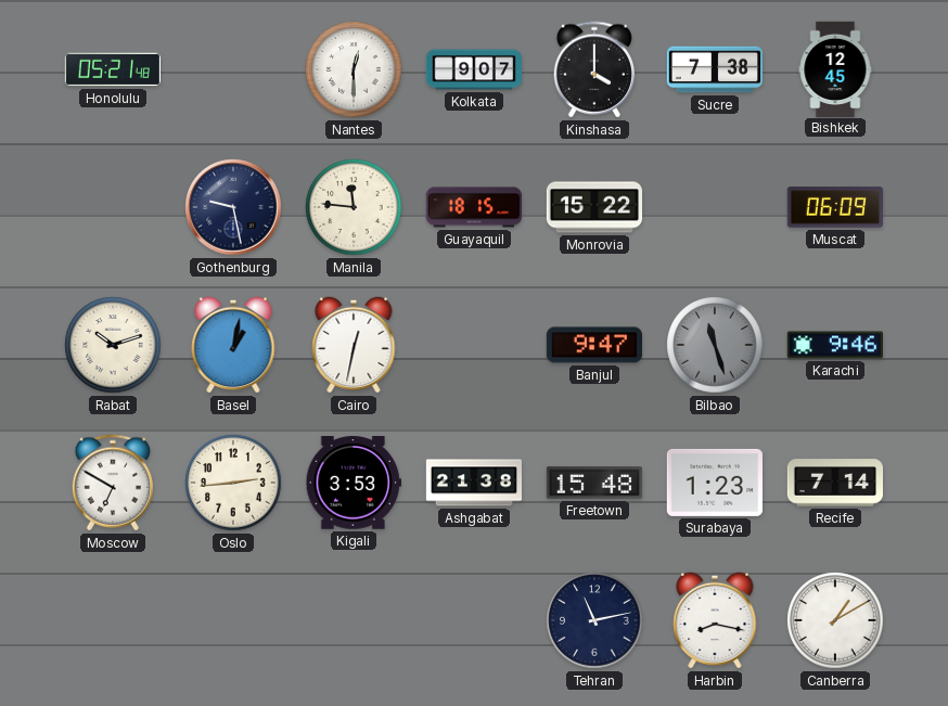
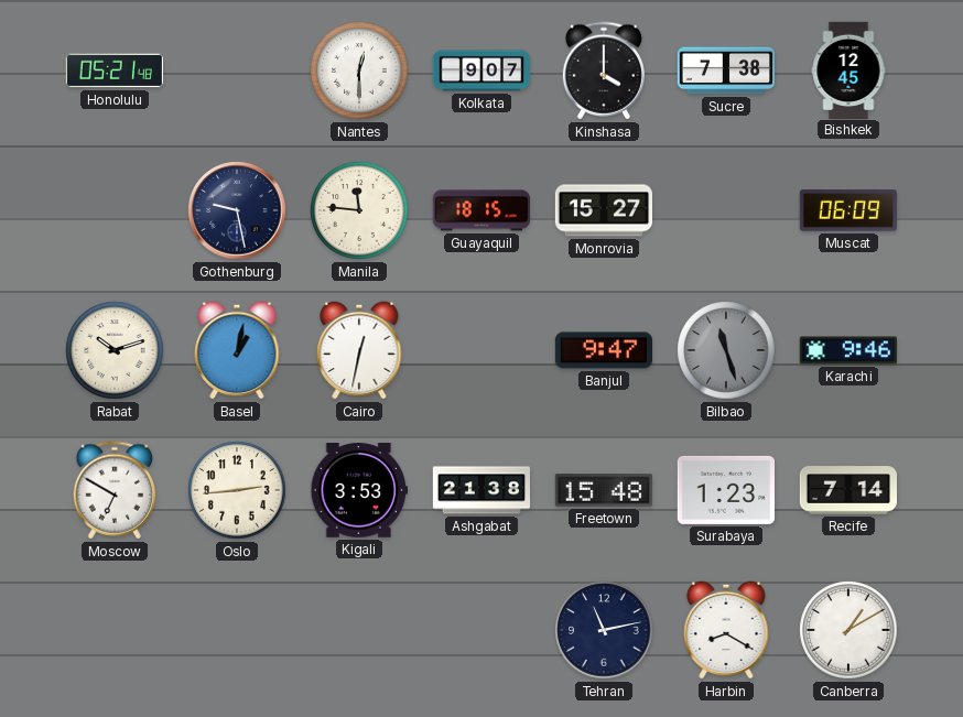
Monrovia: 15:22 -> 15:27
Harbin: 8:17 -> 8:20
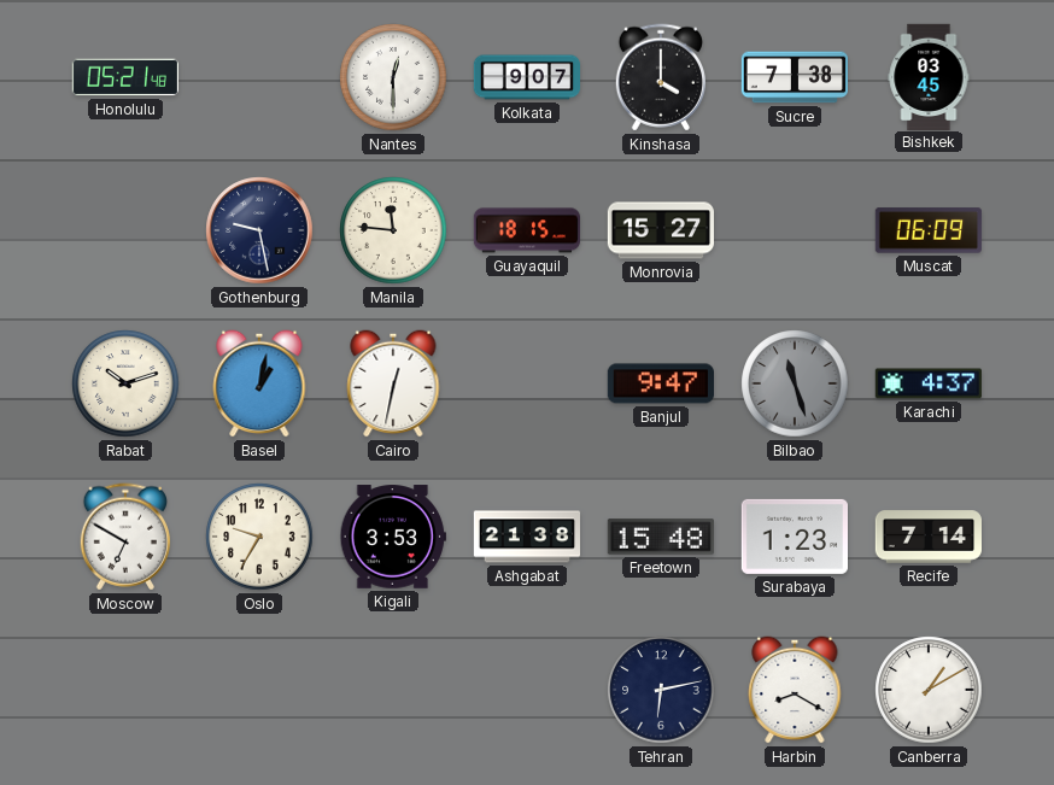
Bishkek: 12:45 -> 03:45
Karachi: 9:46 -> 4:37
Oslo: 2:44 -> 9:35
Tehran: 11:13 -> 6:13
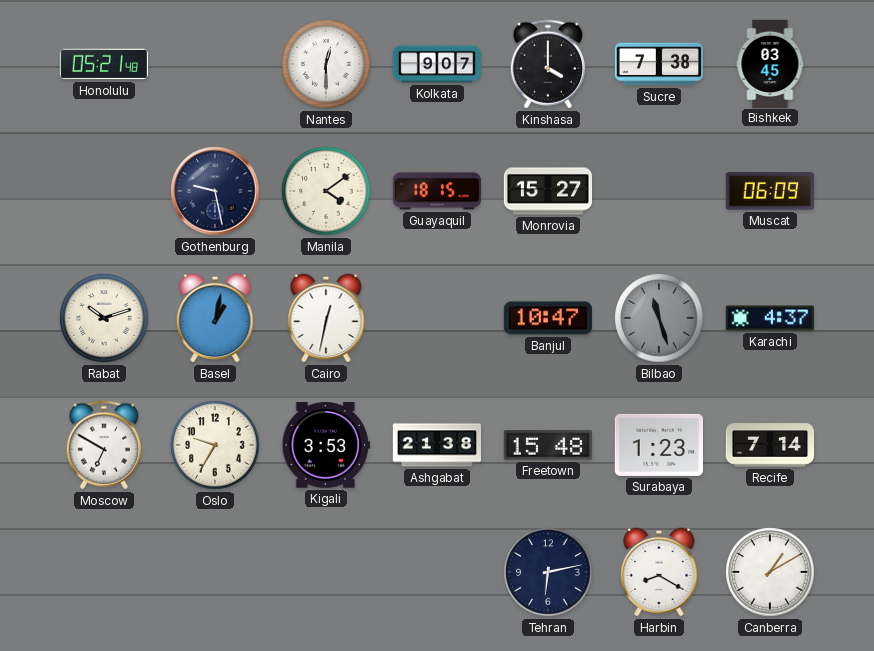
Manila: 11:46 -> 4:09
Banjul: 9:47 -> 10:47
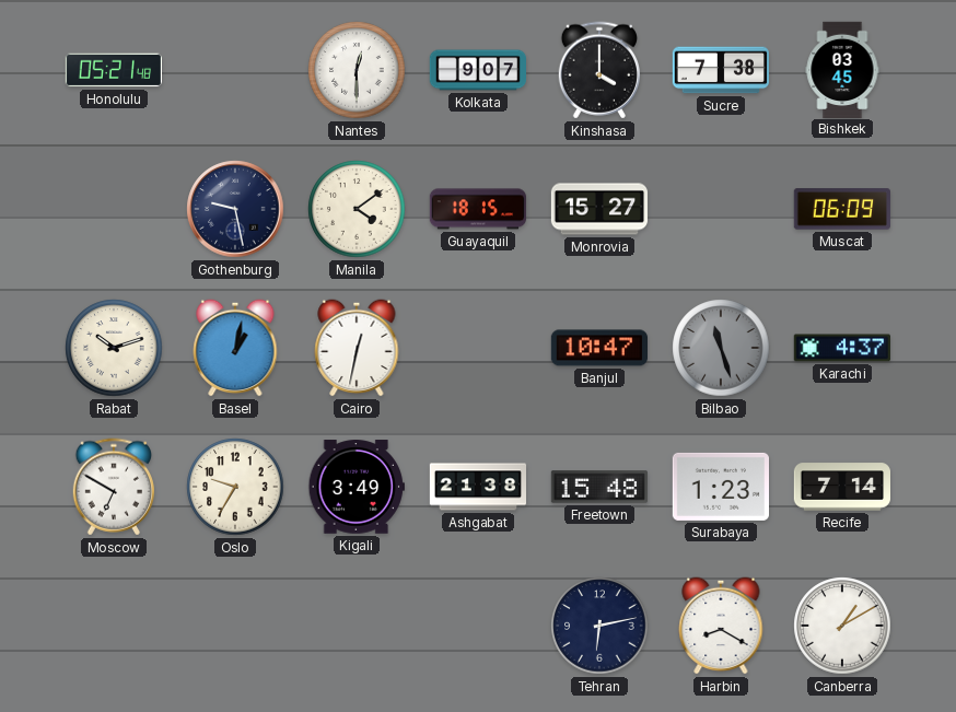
Kigali: 3:53 -> 3:49
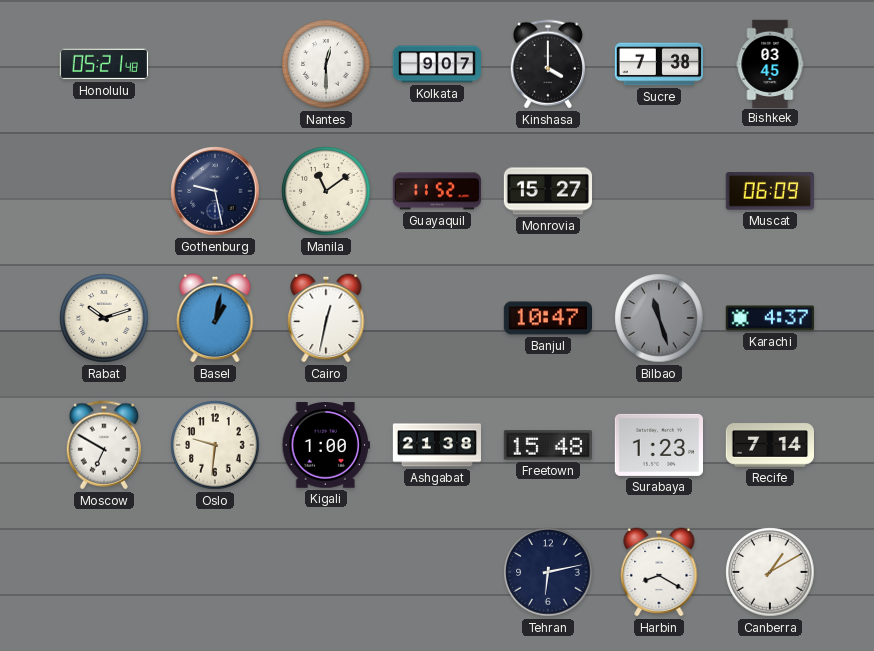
Manila: 4:09 -> 11:09
Guayaquil: 18:15 -> 11:52
Oslo: 9:35 -> 9:31
Kigali: 3:49 -> 1:00
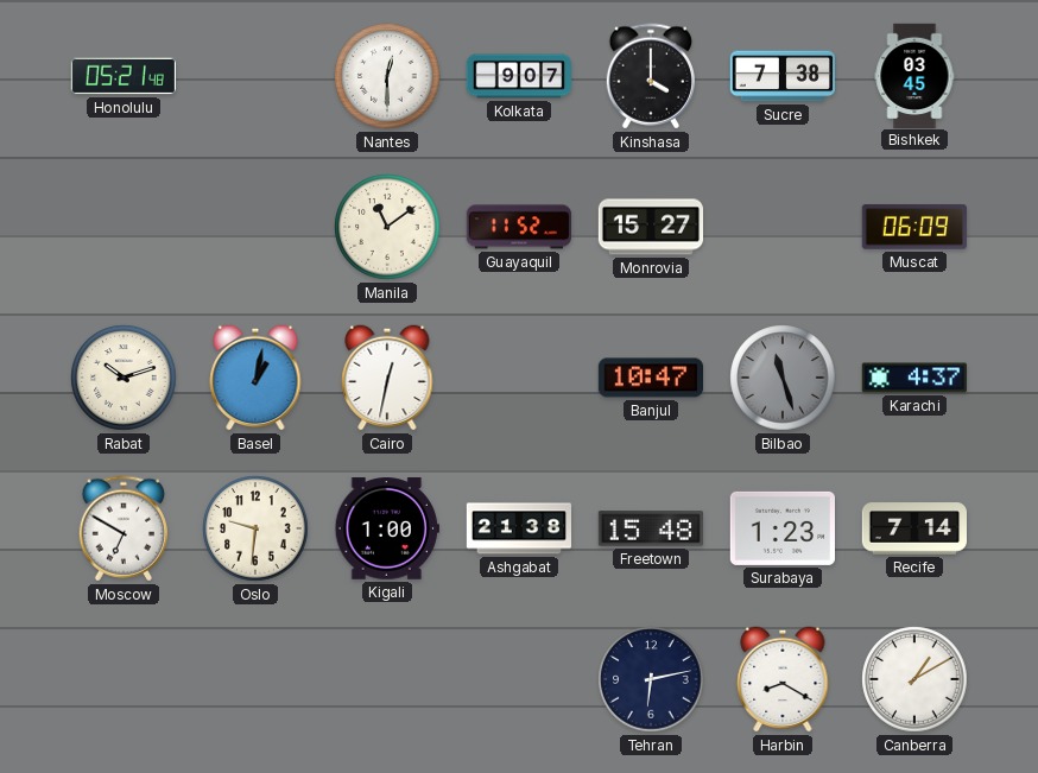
Gothenburg: 9:28 -> none
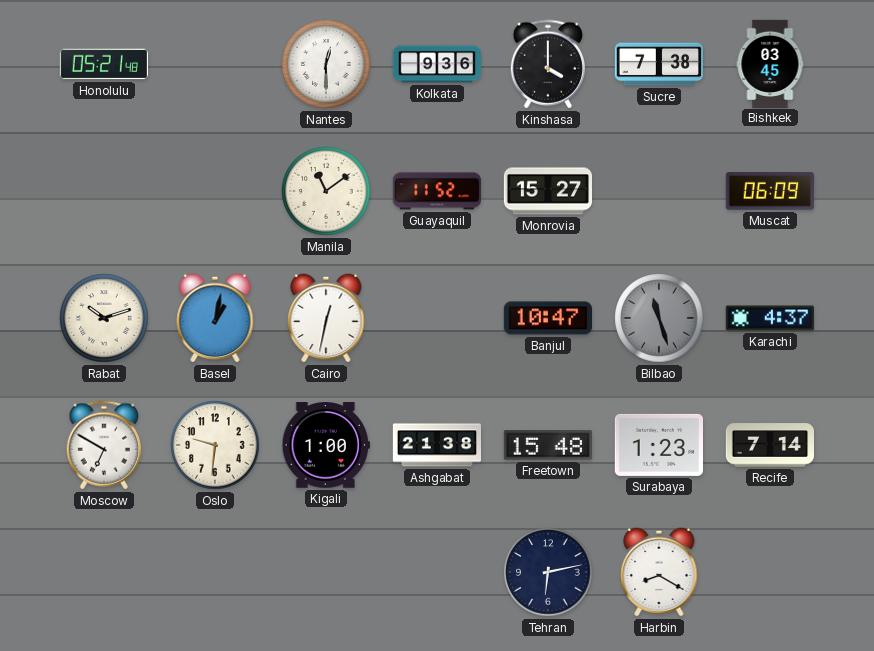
Kolkata: 9:07 -> 9:36
Canberra: 1:10 -> none
